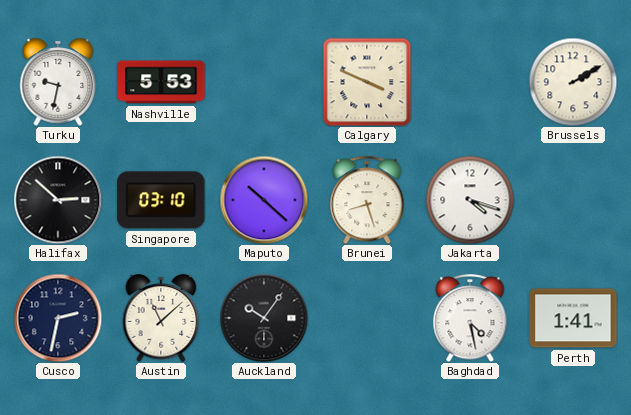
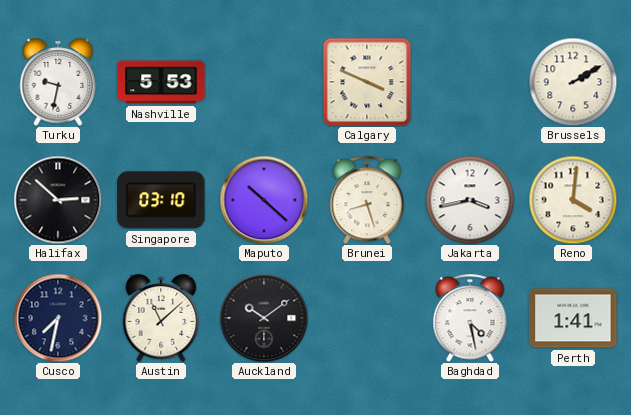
Jakarta: 4:18 -> 3:43
Reno: none -> 4:01
Cusco: 2:32 -> 7:32
Auckland: 10:06 -> 10:09
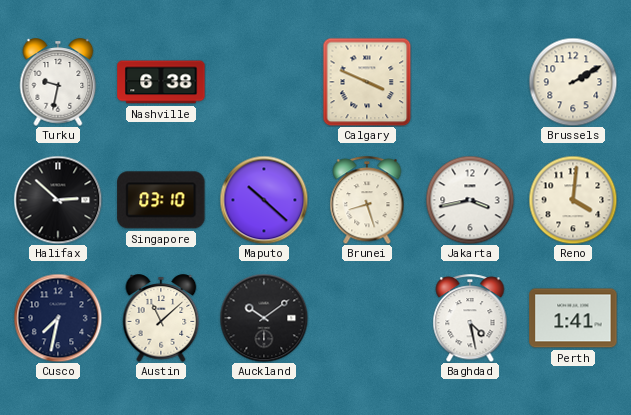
Nashville: 5:53 -> 6:38
